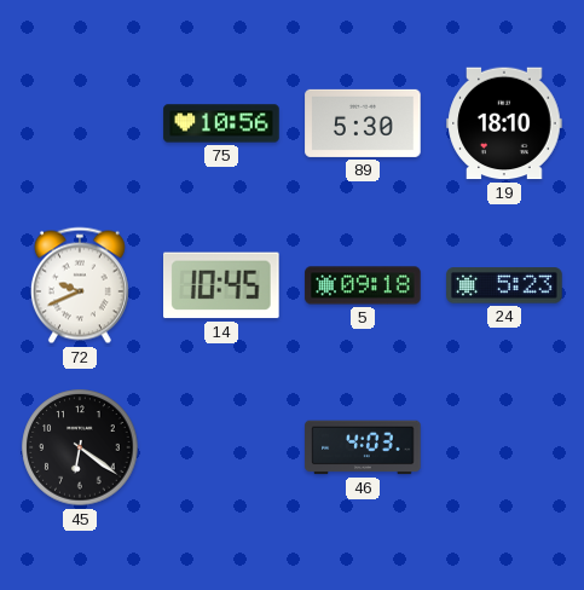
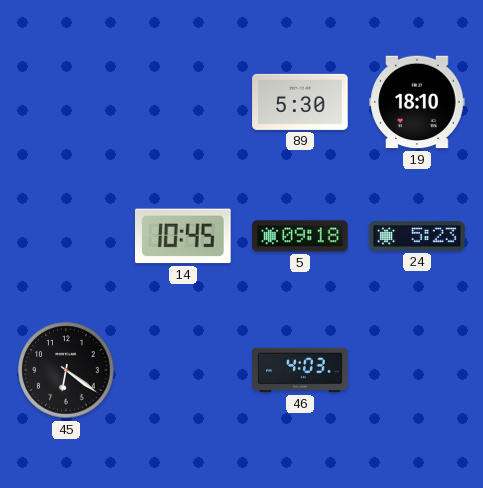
75: 10:56 -> none
72: 9:41 -> none
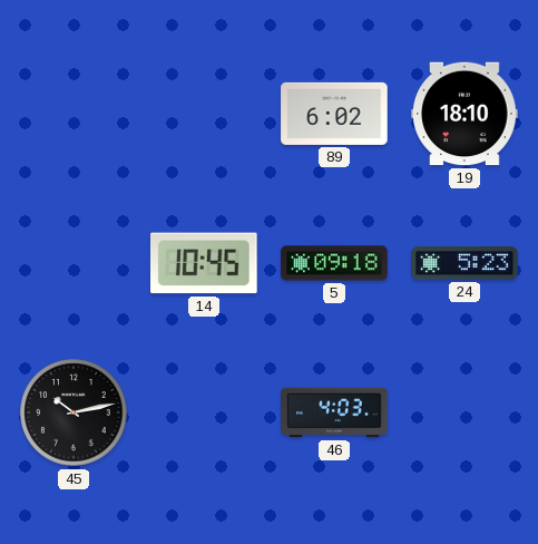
89: 5:30 -> 6:02
45: 6:21 -> 10:13
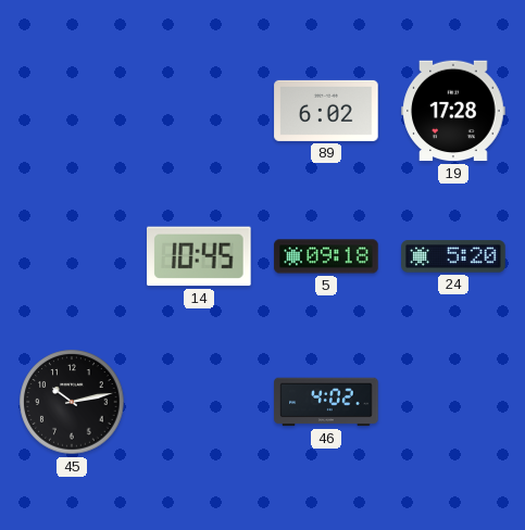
19: 18:10 -> 17:28
24: 5:23 -> 5:20
46: 4:03 -> 4:02
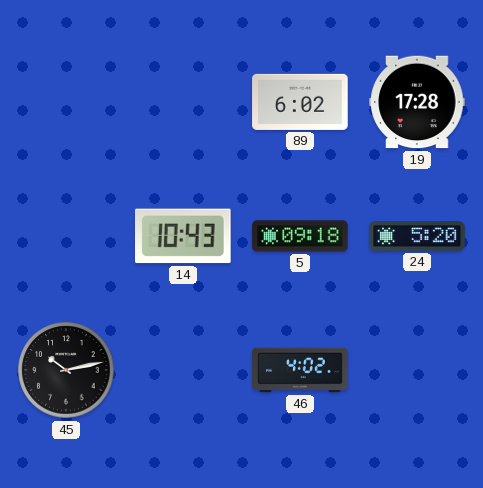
14: 10:45 -> 10:43
